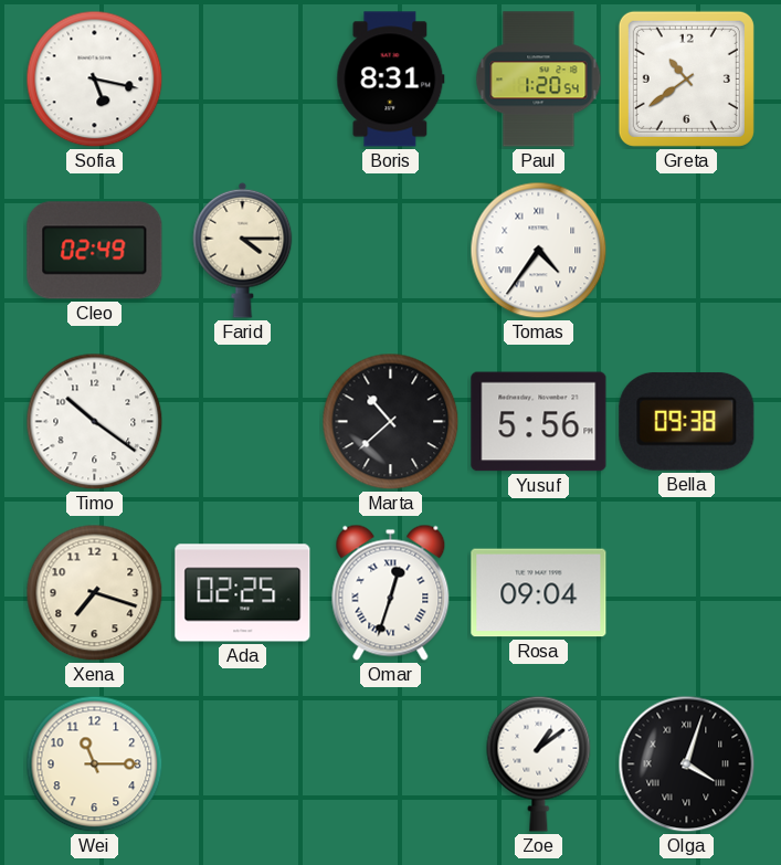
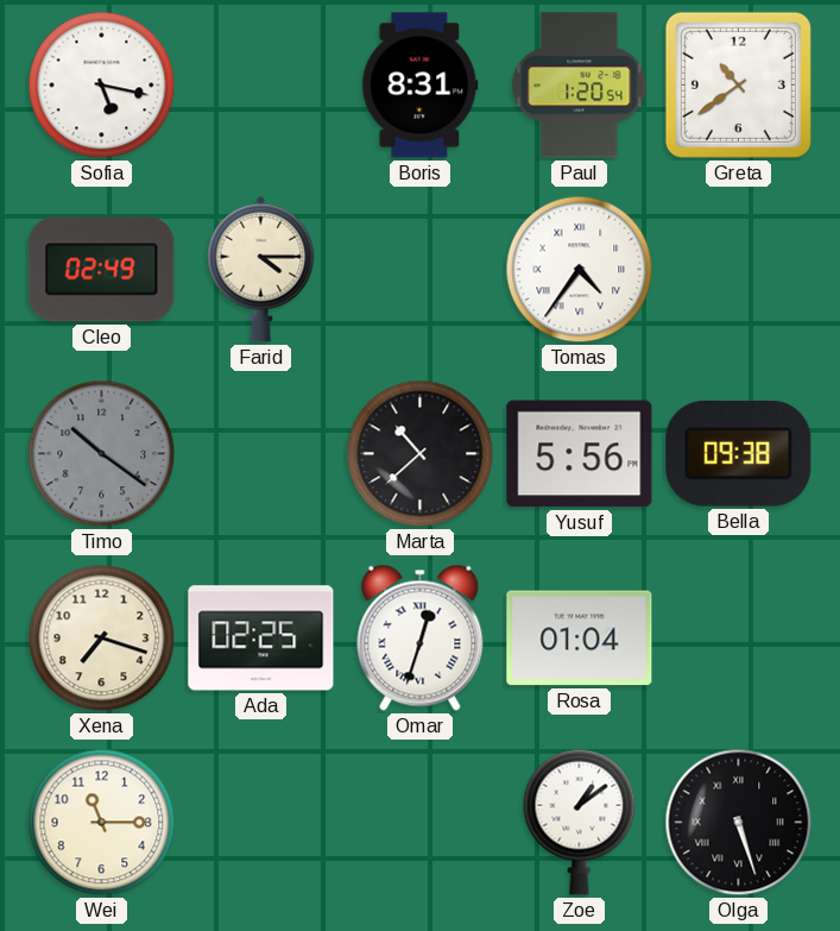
Timo dial: white -> grey
Rosa: 09:04 -> 01:04
Olga: 4:03 -> 5:27
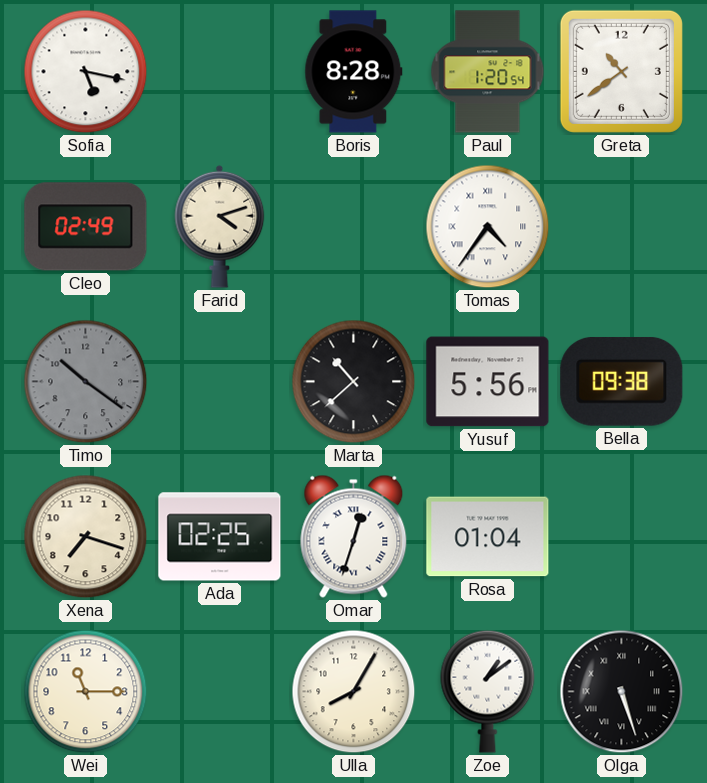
Boris: 8:31 -> 8:28
Farid: 4:15 -> 4:12
Ulla: none -> 8:05
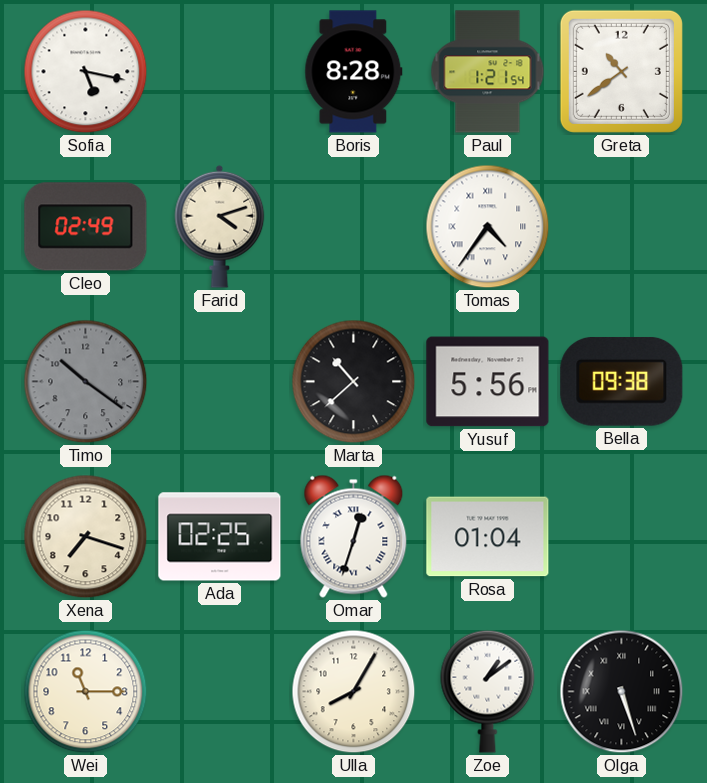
Paul: 1:20 -> 1:21
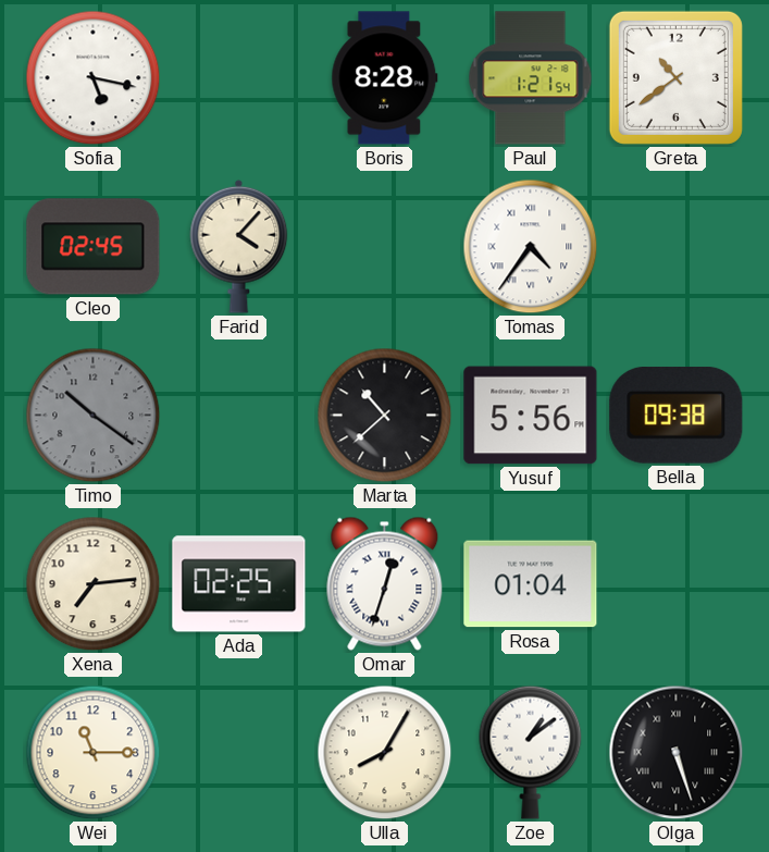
Cleo: 02:49 -> 02:45
Farid: 4:12 -> 4:07
Xena: 7:18 -> 7:14
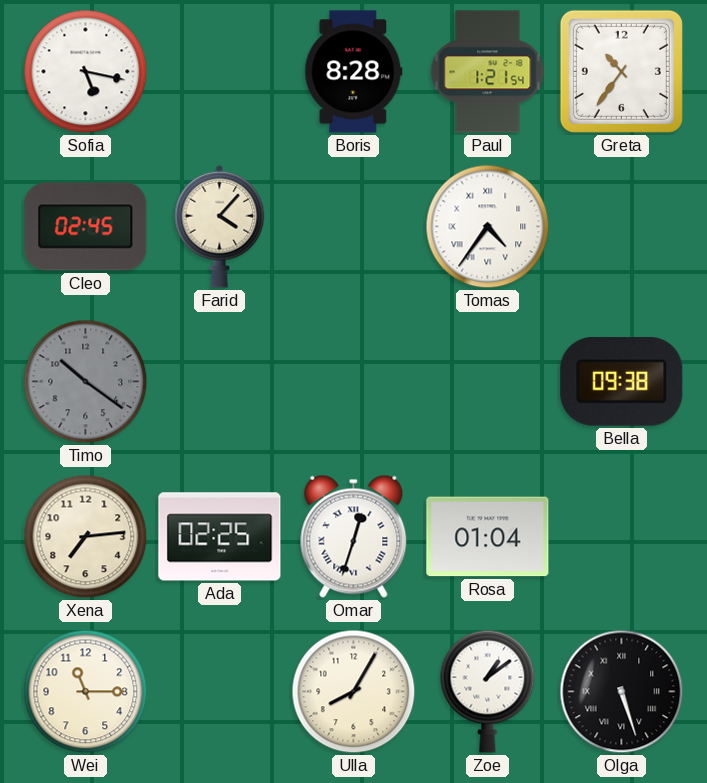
Greta: 10:39 -> 10:36
Marta: 10:38 -> none
Yusuf: 5:56 -> none
